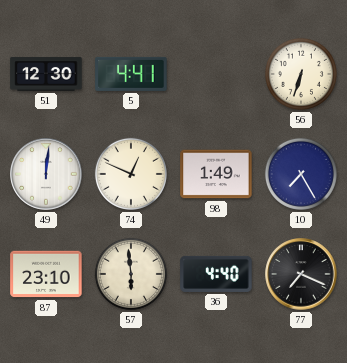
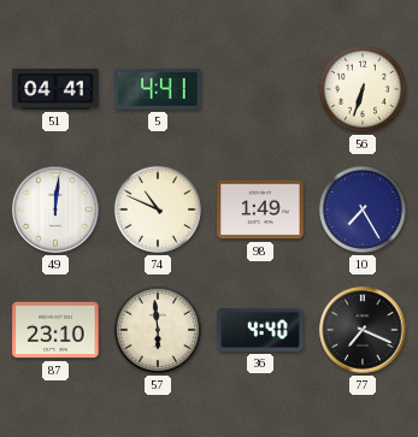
51: 12:30 -> 04:41
74: 12:49 -> 10:49
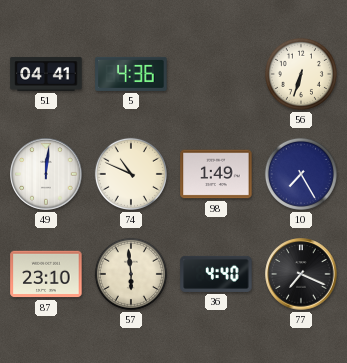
5: 4:41 -> 4:36
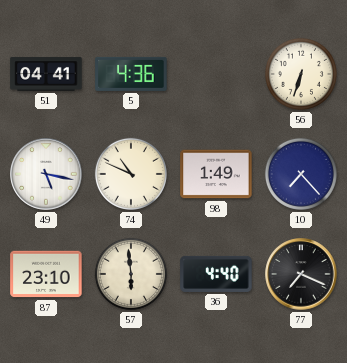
49: 12:01 -> 5:17
10: 7:25 -> 7:23
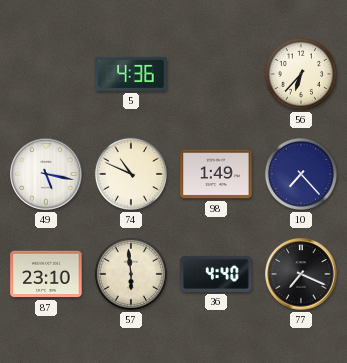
51: 04:41 -> none
56: 6:33 -> 6:37
